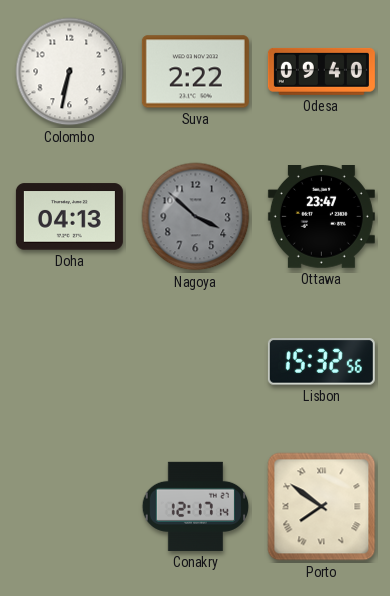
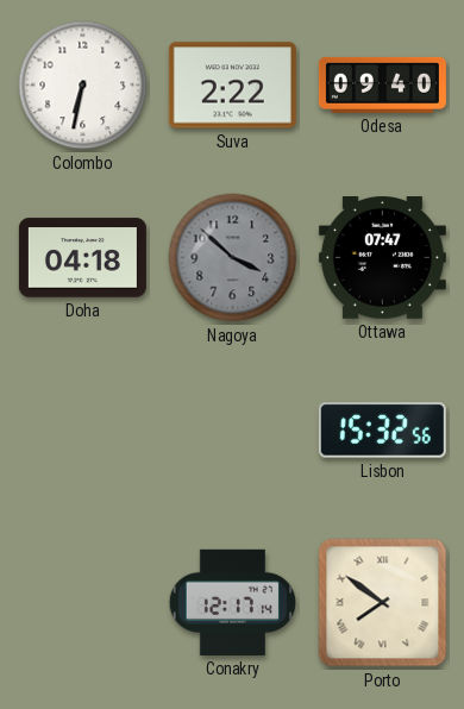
Doha: 04:13 -> 04:18
Ottawa: 23:47 -> 07:47
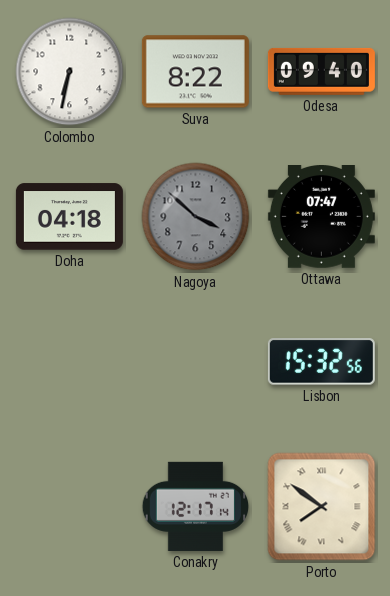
Suva: 2:22 -> 8:22
